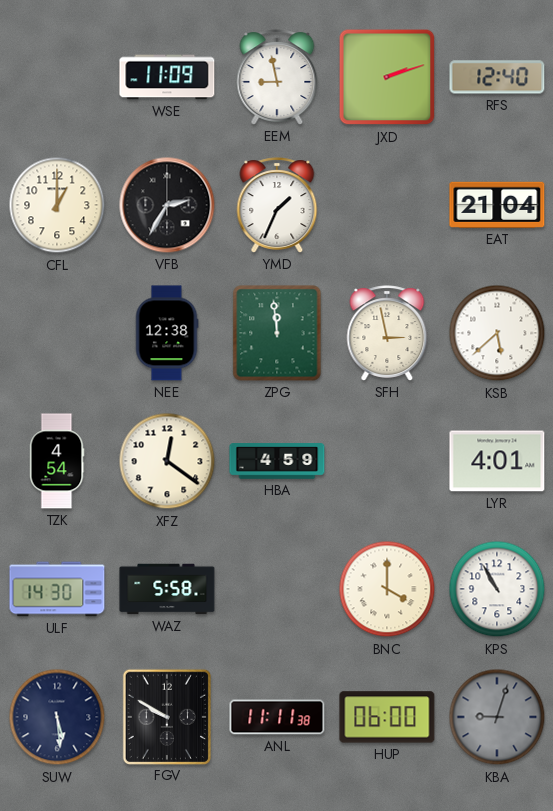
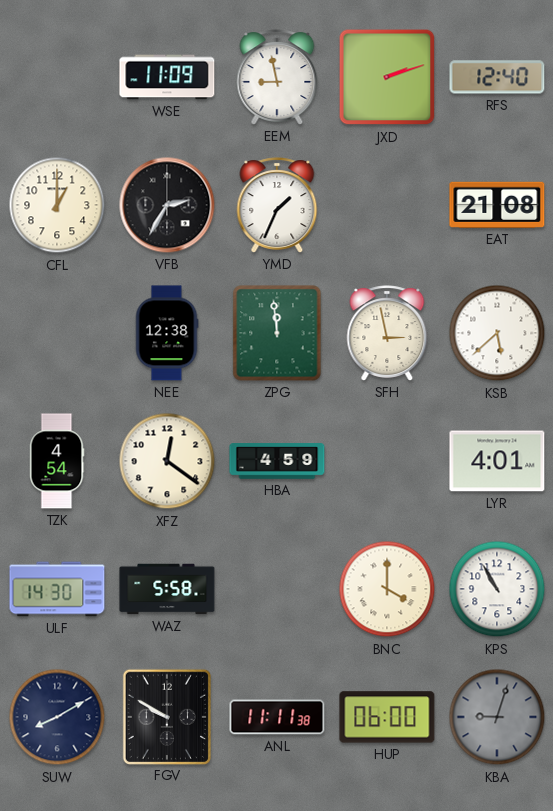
EAT: 21:04 -> 21:08
SUW: 5:29 -> 8:10
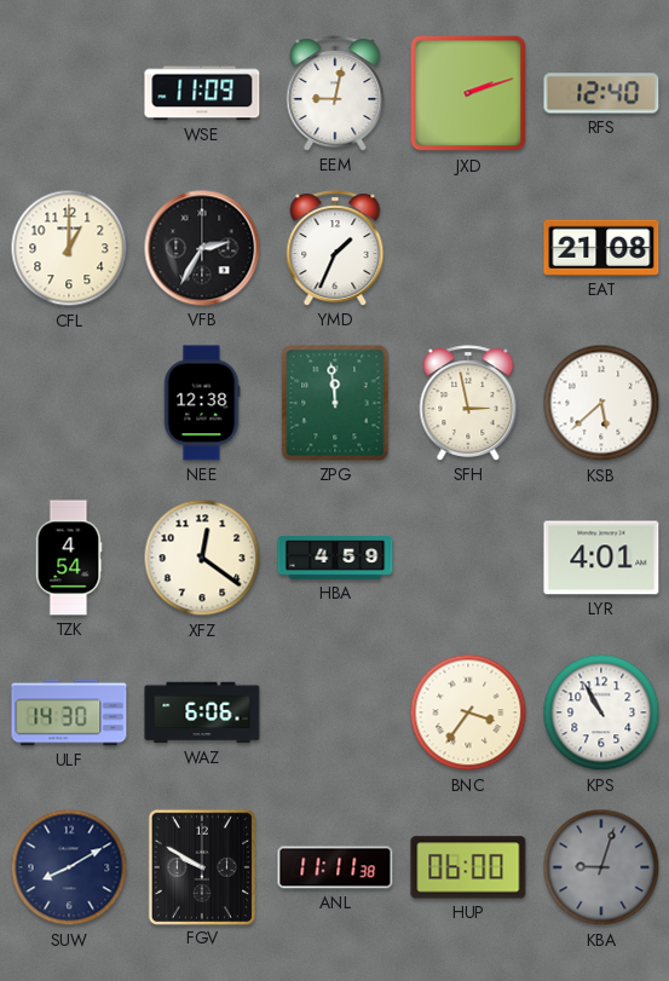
EEM: 8:58 -> 9:02
WAZ: 5:58 -> 6:06
BNC: 4:00 -> 3:36
